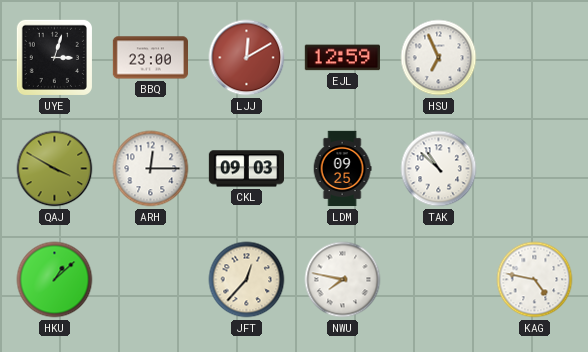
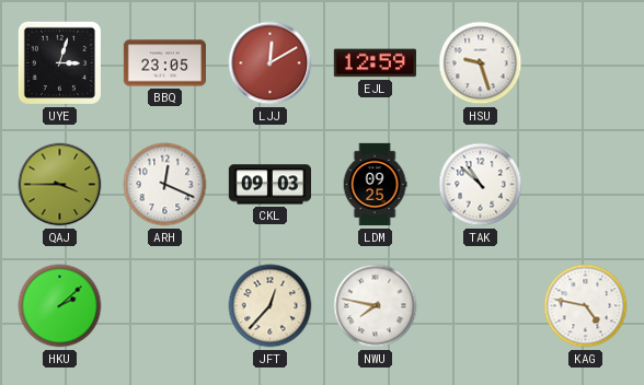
BBQ: 23:00 -> 23:05
HSU: 6:56 -> 9:27
QAJ: 3:50 -> 3:45
ARH: 12:15 -> 12:19
HKU: 1:08 -> 2:08
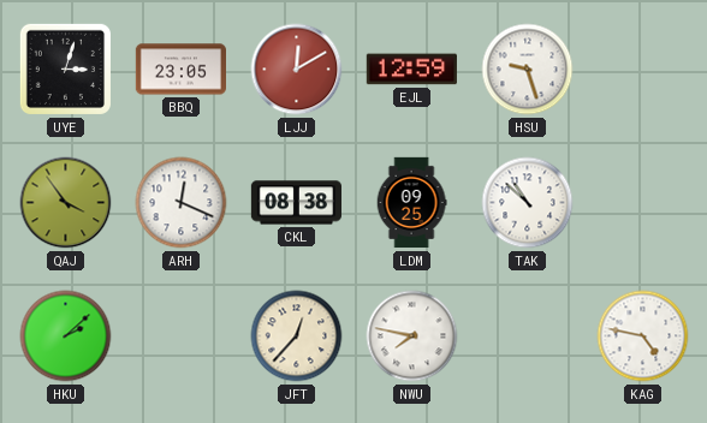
QAJ: 3:45 -> 3:54
CKL: 09:03 -> 08:38
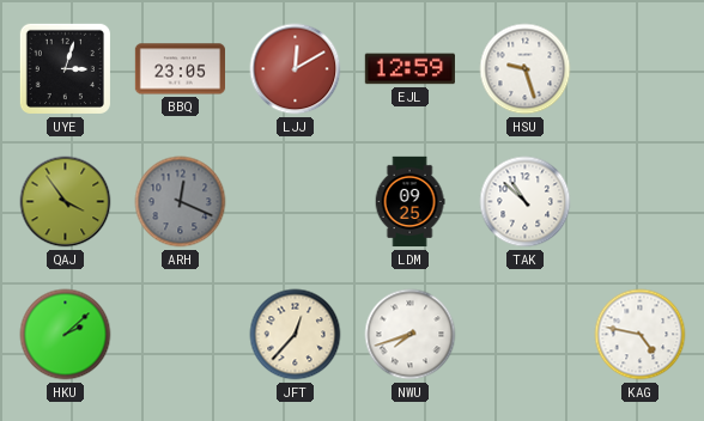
ARH dial: white -> grey
CKL: 08:38 -> none
NWU: 7:47 -> 7:42
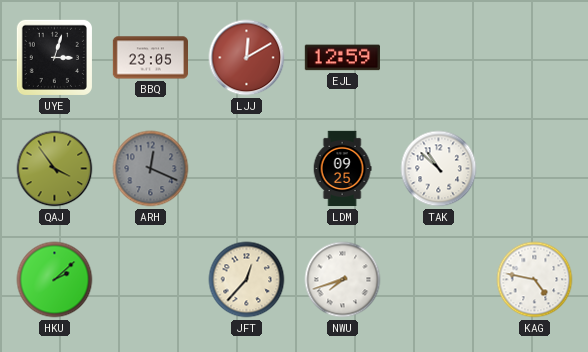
HSU: 9:27 -> none
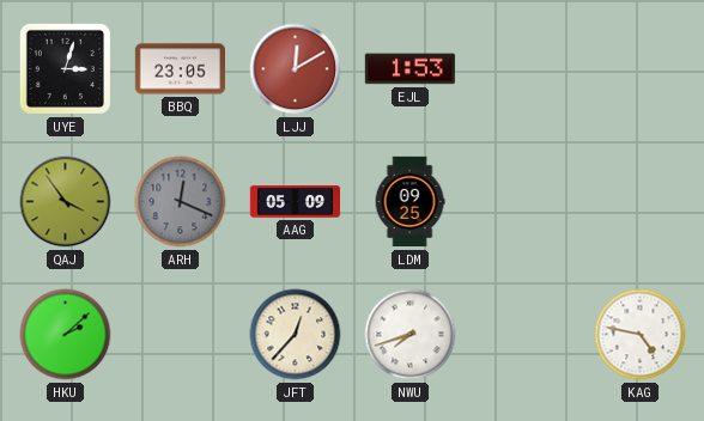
EJL: 12:59 -> 1:53
AAG: none -> 05:09
TAK: 10:52 -> none
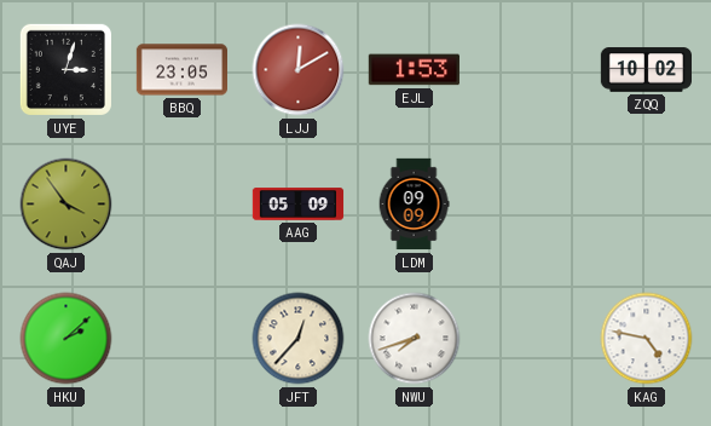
ZQQ: none -> 10:02
ARH: 12:19 -> none
LDM: 09:25 -> 09:09
